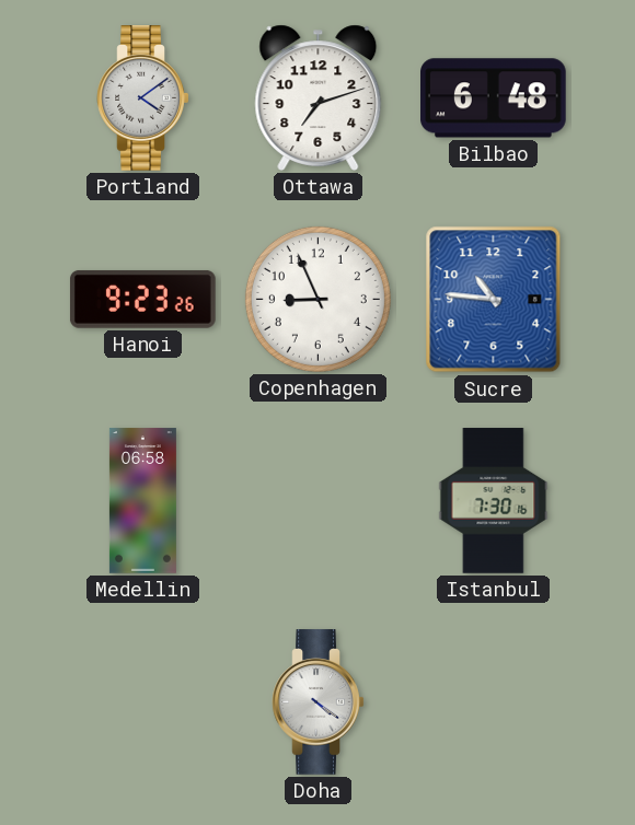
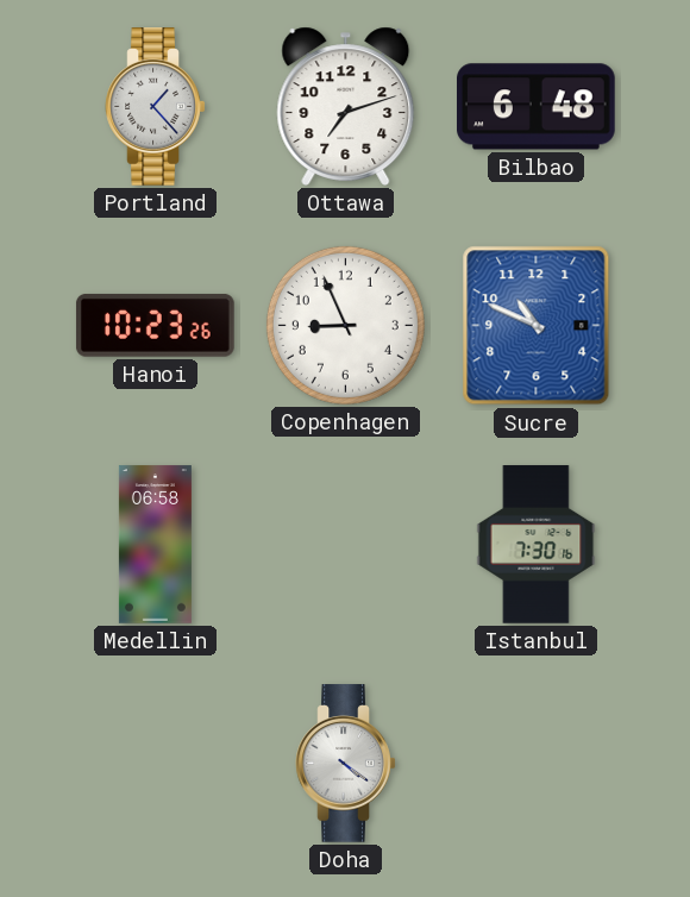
Portland: 4:09 -> 1:23
Hanoi: 9:23 -> 10:23
Sucre: 10:46 -> 10:49
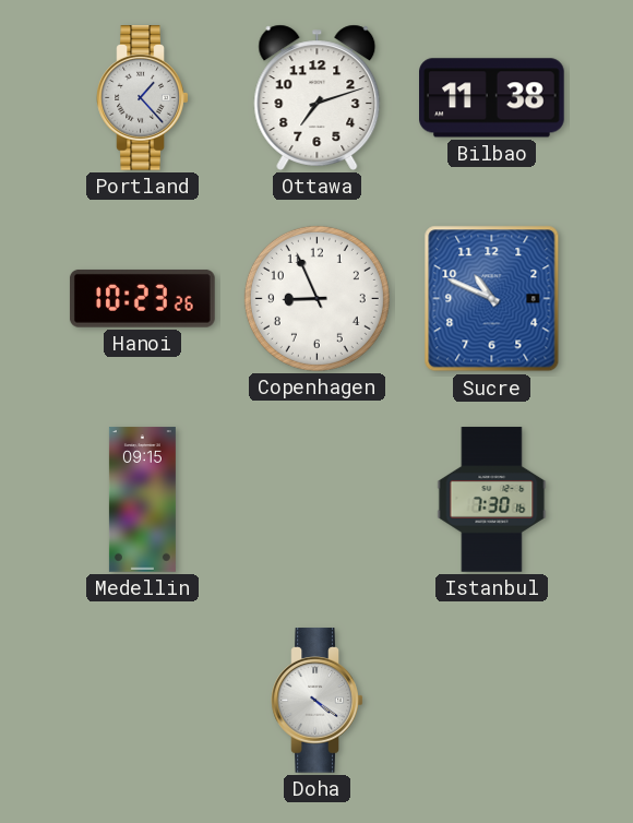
Bilbao: 6:48 -> 11:38
Medellin: 06:58 -> 09:15
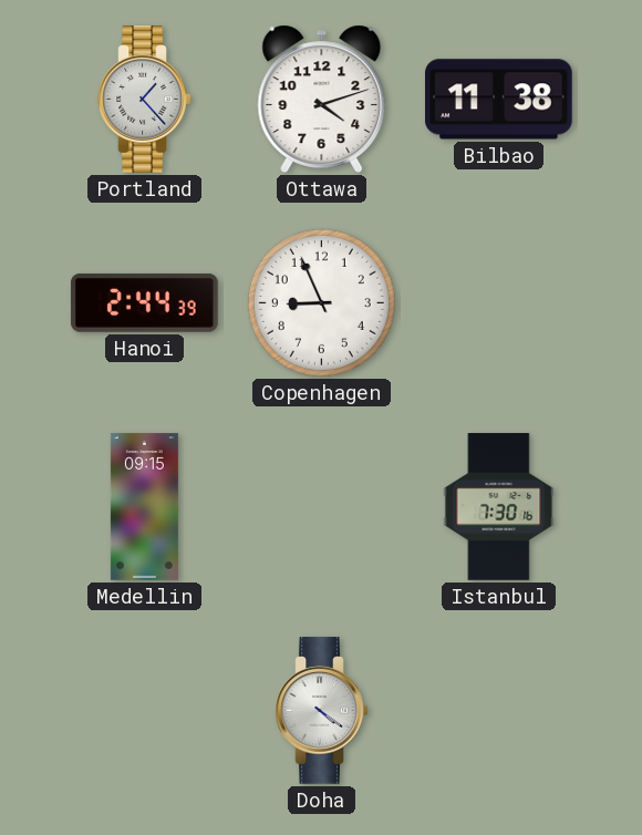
Ottawa: 7:12 -> 4:12
Hanoi: 10:23 -> 2:44
Sucre: 10:49 -> none
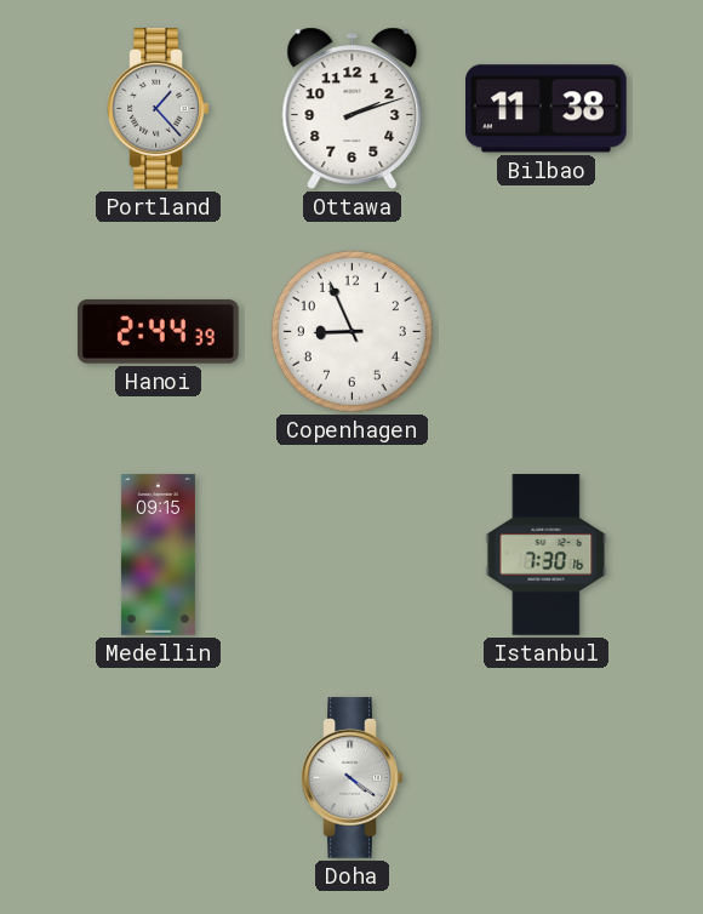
Ottawa: 4:12 -> 2:12
